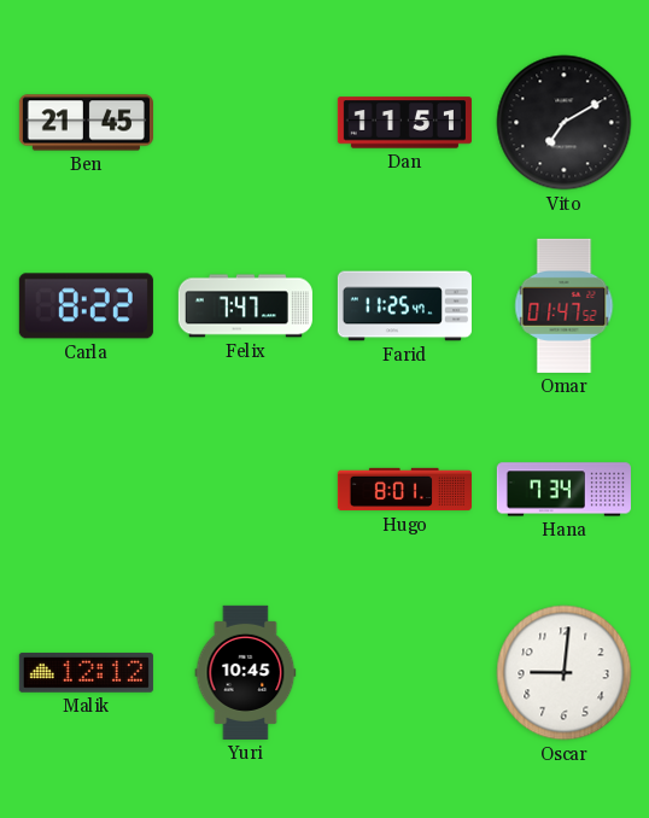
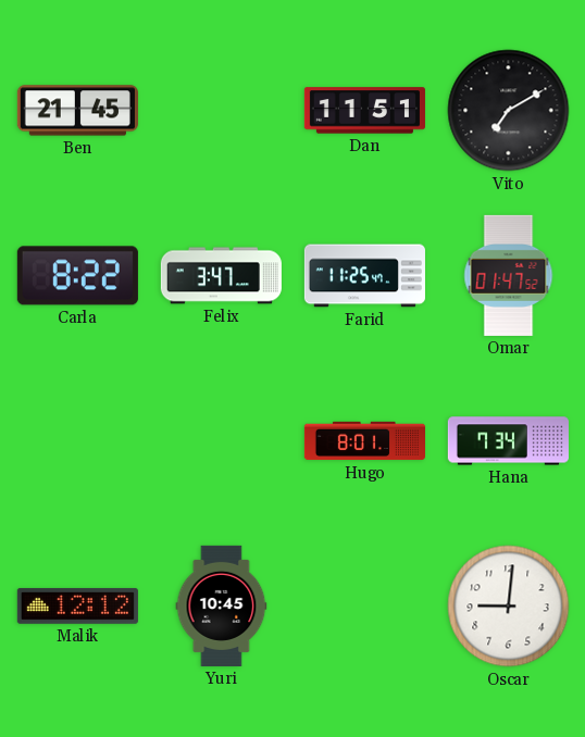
Felix: 7:47 -> 3:47
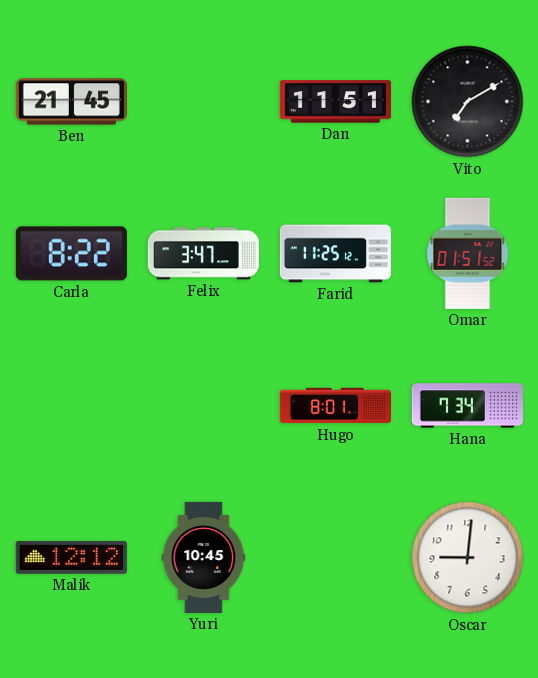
Farid: 11:25:47 -> 11:25:12
Omar: 01:47 -> 01:51
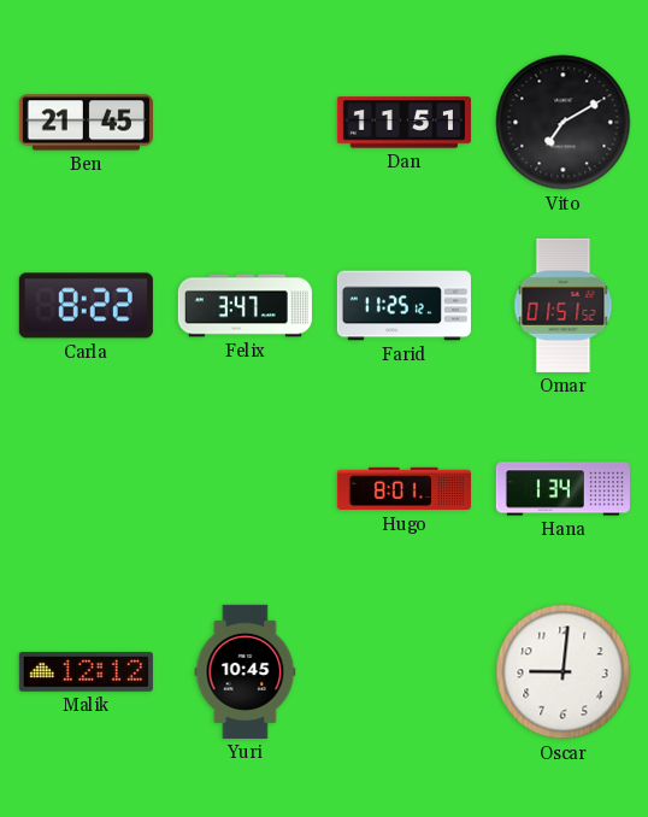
Hana: 7:34 -> 1:34
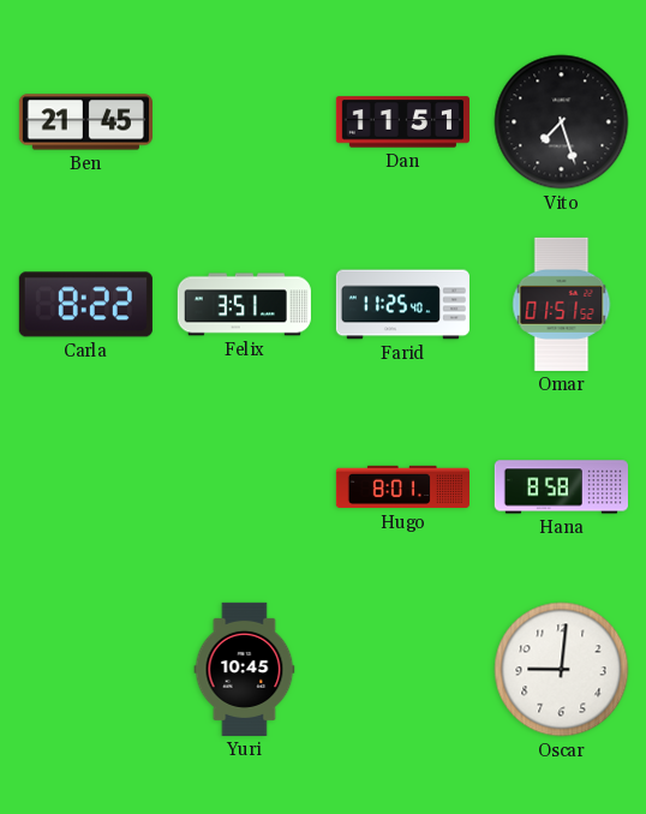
Vito: 7:10 -> 7:27
Felix: 3:47 -> 3:51
Farid: 11:25:12 -> 11:25:40
Hana: 1:34 -> 8:58
Malik: 12:12 -> none
